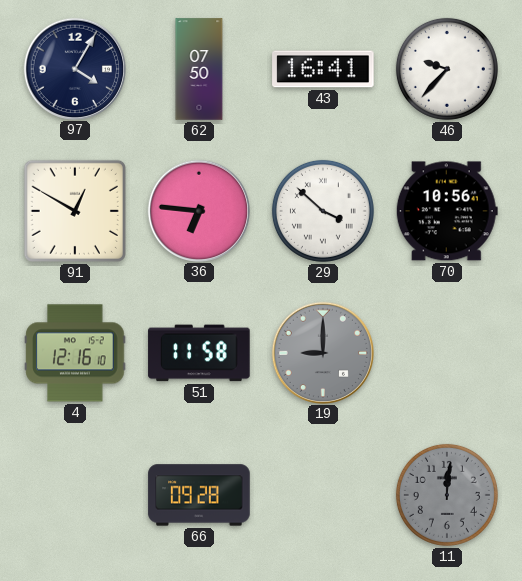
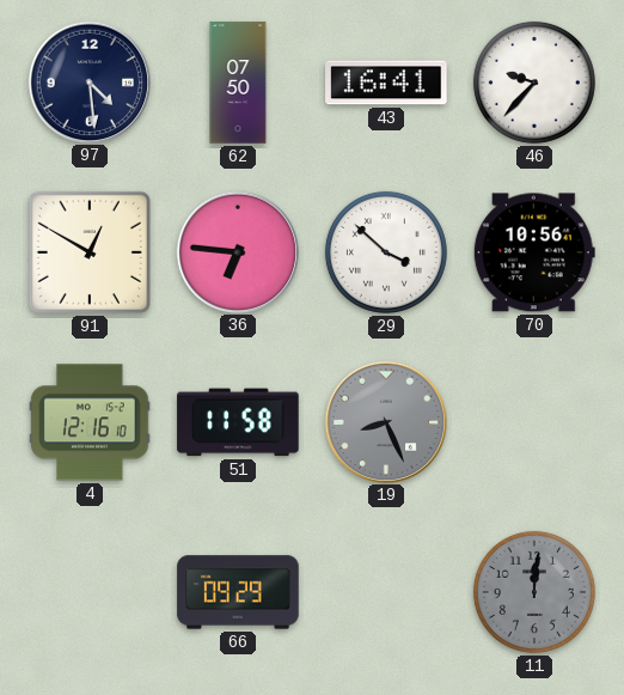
97: 4:05 -> 4:29
19: 9:00 -> 8:26
66: 09:28 -> 09:29
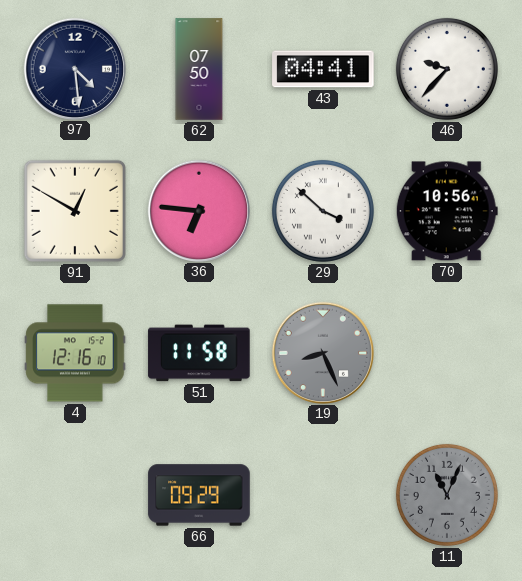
43: 16:41 -> 04:41
11: 12:01 -> 11:04
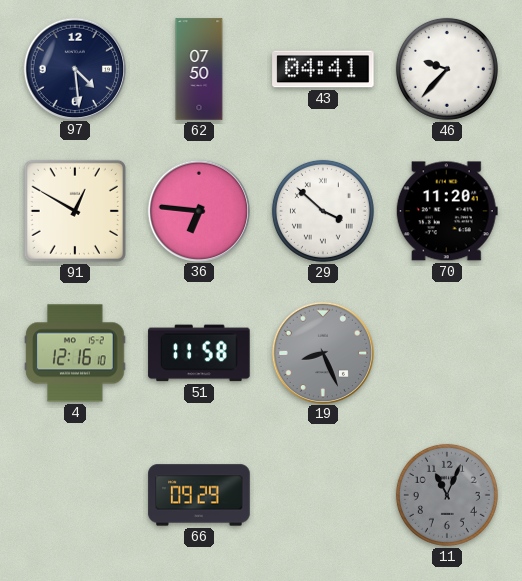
70: 10:56 -> 11:20
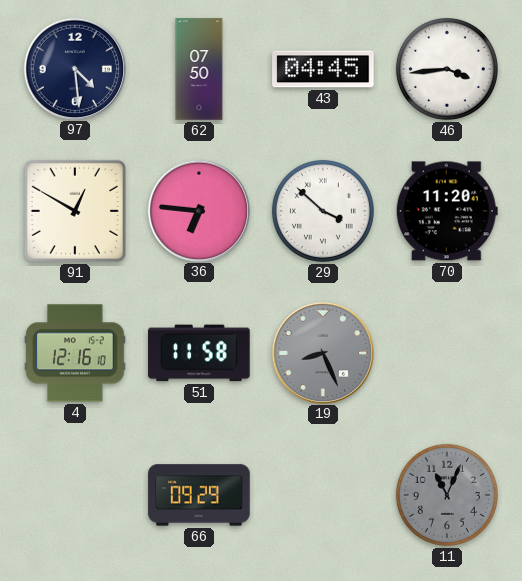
43: 04:41 -> 04:45
46: 9:37 -> 3:44
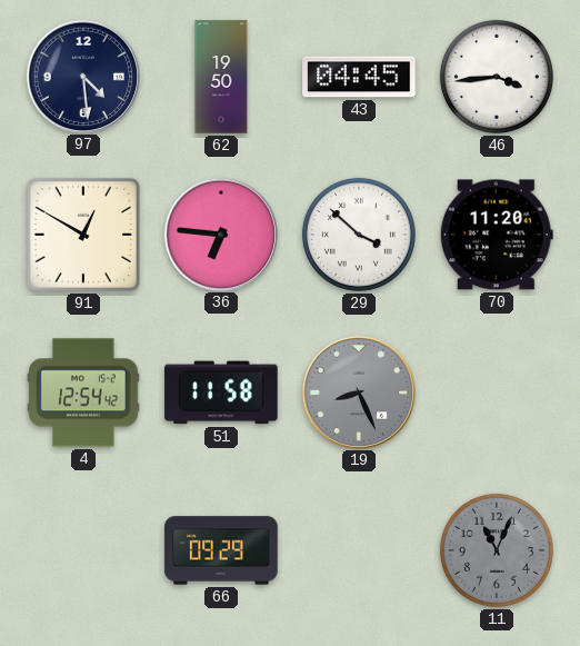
62: 07:50 -> 19:50
4: 12:16 -> 12:54
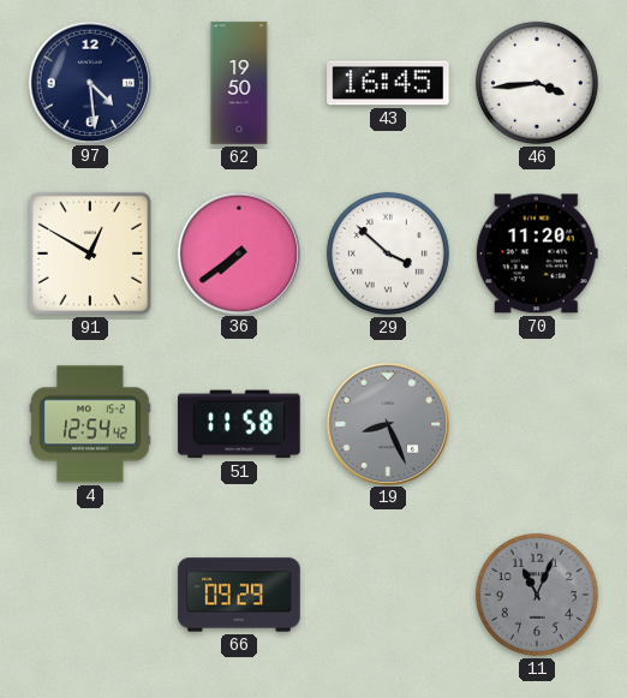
43: 04:45 -> 16:45
36: 6:46 -> 7:39
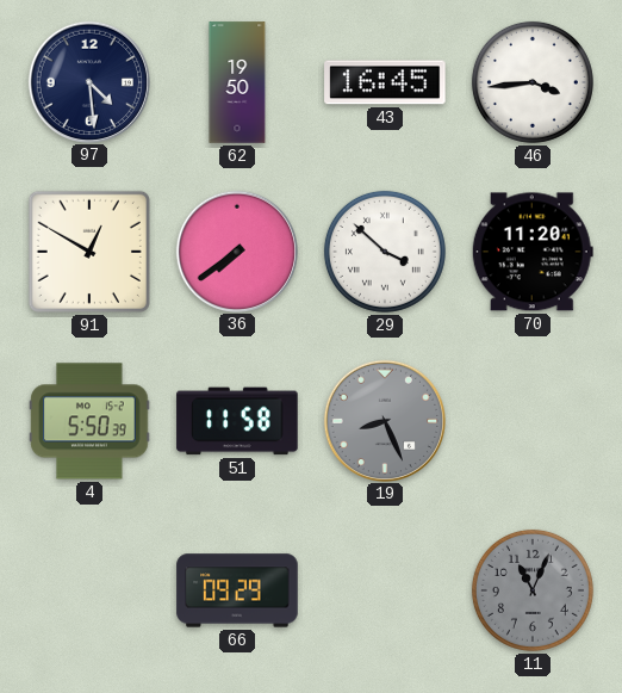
4: 12:54 -> 5:50
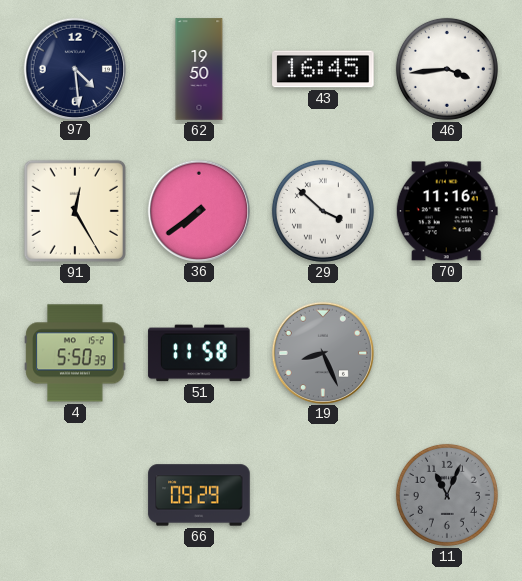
91: 12:50 -> 12:25
70: 11:20 -> 11:16
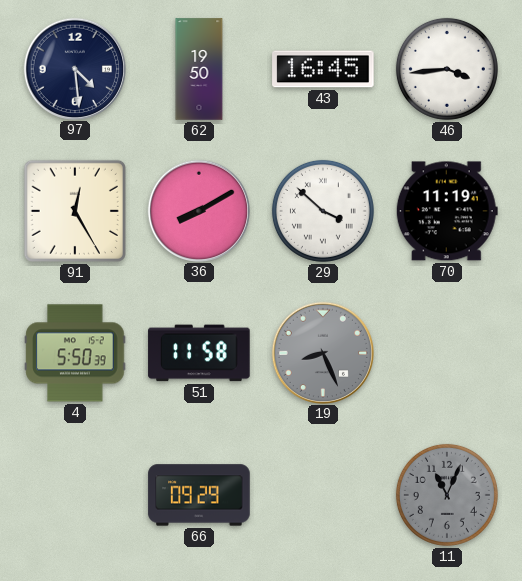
36: 7:39 -> 8:10
70: 11:16 -> 11:19
